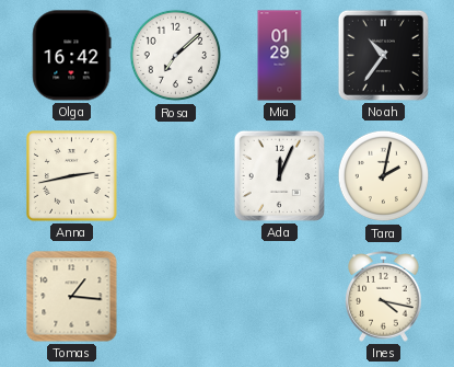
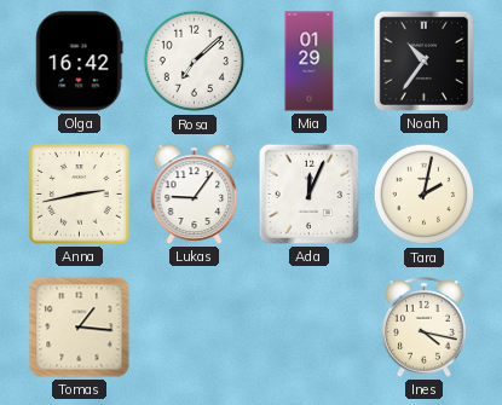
Lukas: none -> 9:06
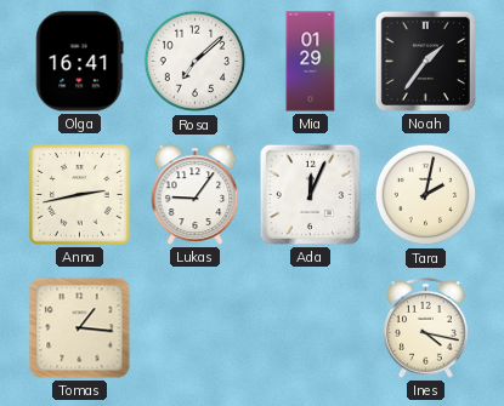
Olga: 16:42 -> 16:41
Noah: 10:36 -> 1:36
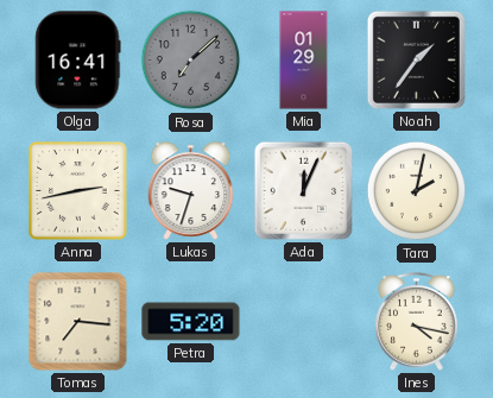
Rosa dial: white -> grey
Lukas: 9:06 -> 9:33
Tomas: 1:16 -> 7:16
Petra: none -> 5:20
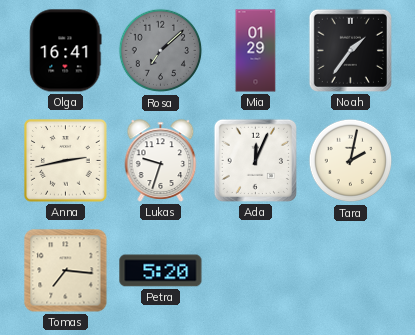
Ines: 4:17 -> none
